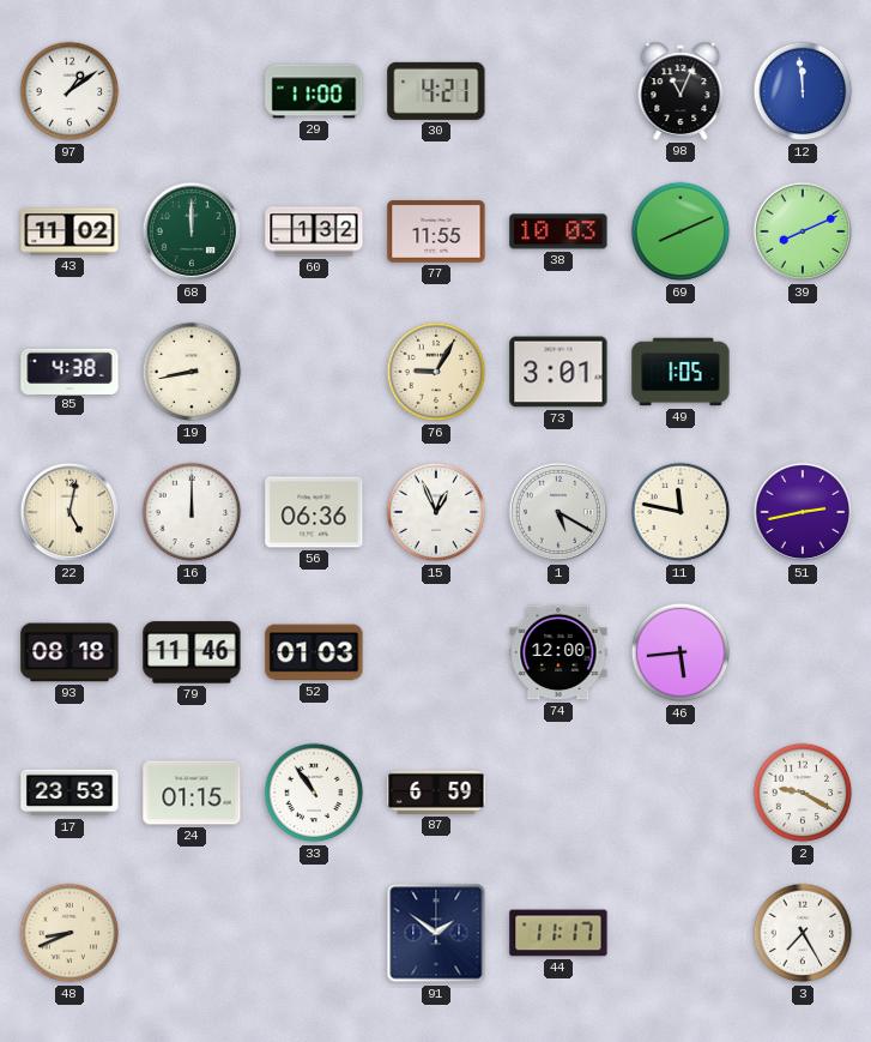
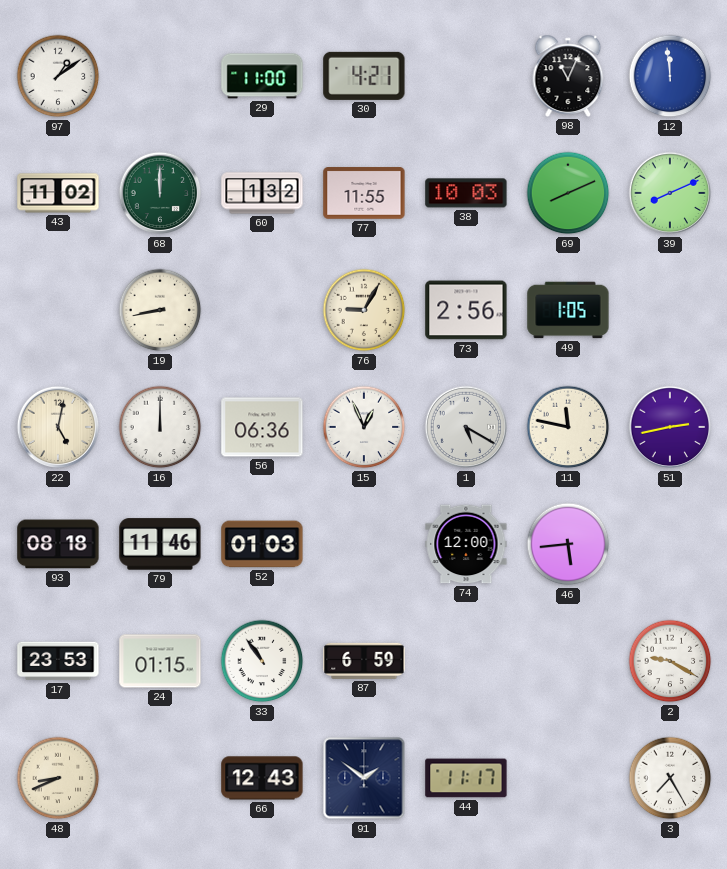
85: 4:38 -> none
73: 3:01 -> 2:56
66: none -> 12:43
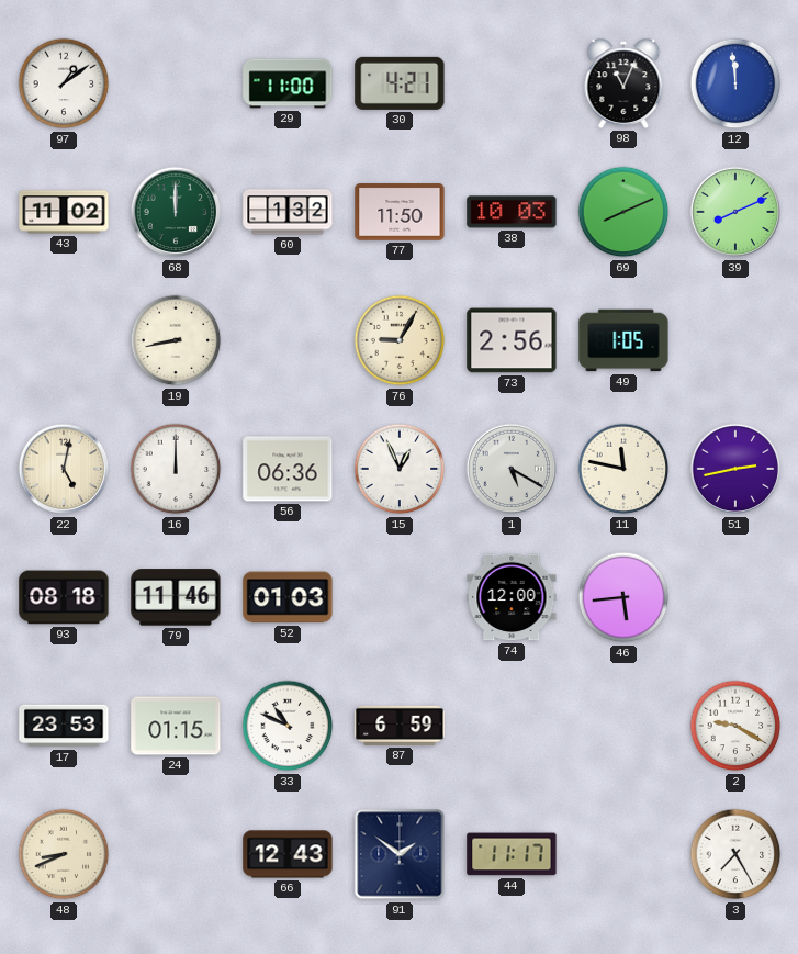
77: 11:55 -> 11:50
33: 10:54 -> 10:49
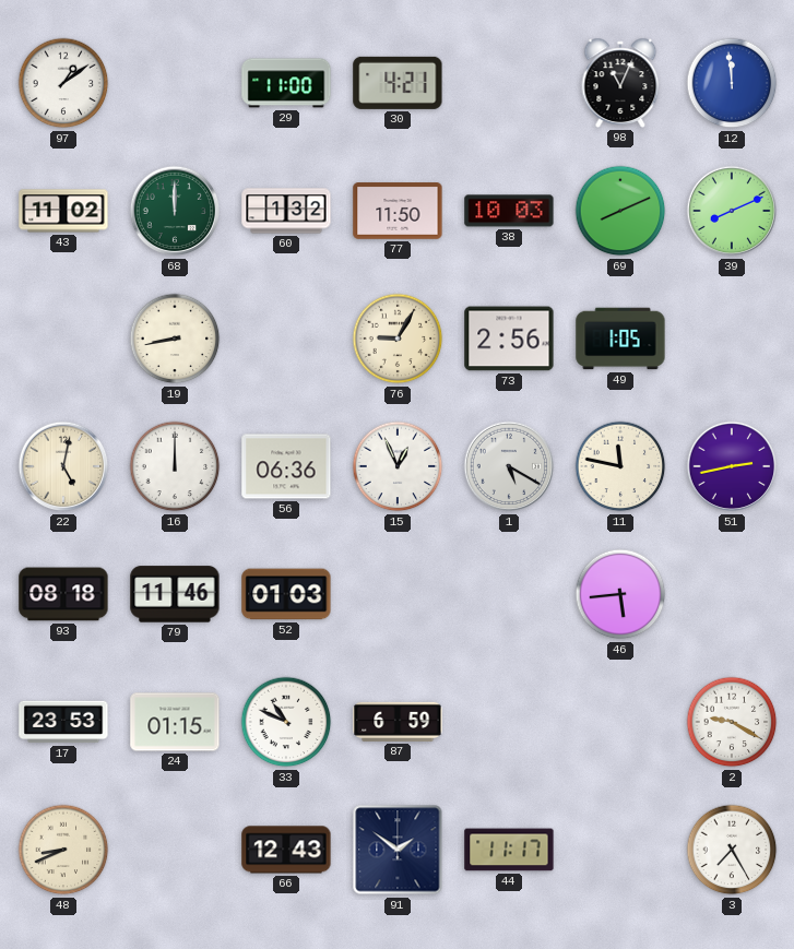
74: 12:00 -> none
